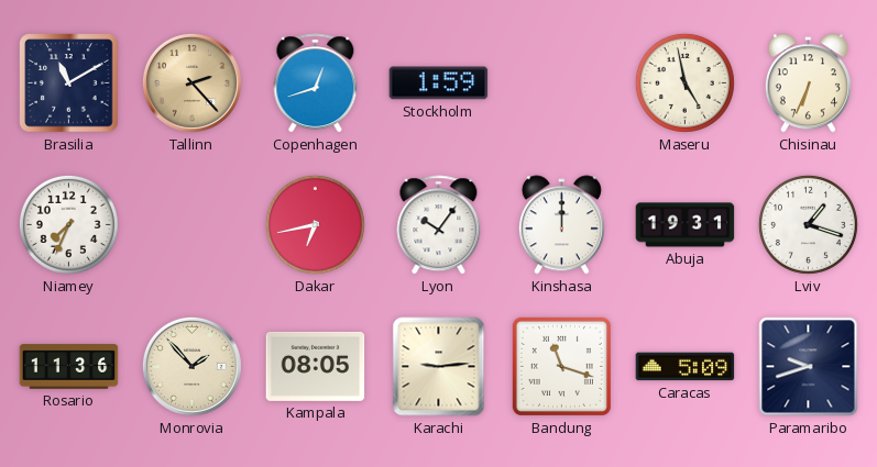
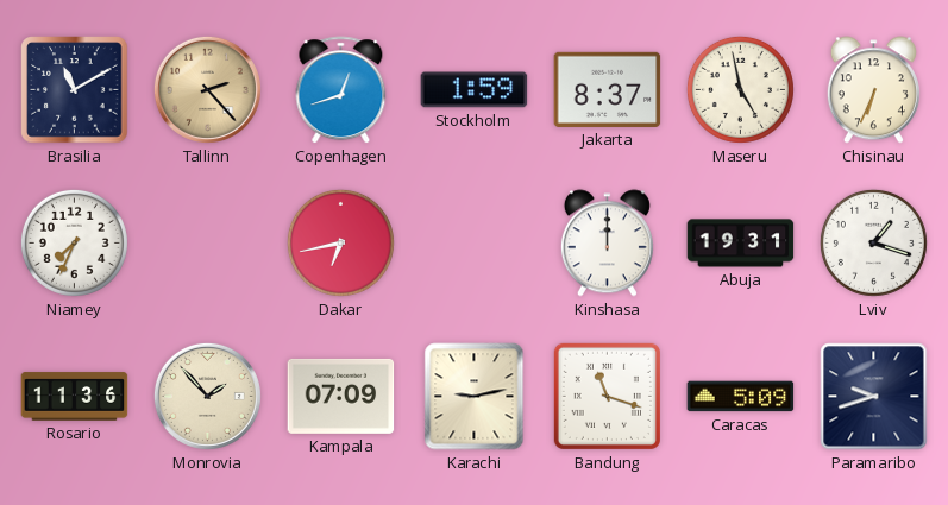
Jakarta: none -> 8:37
Lyon: 10:06 -> none
Kampala: 08:05 -> 07:09
Karachi: 9:14 -> 9:13
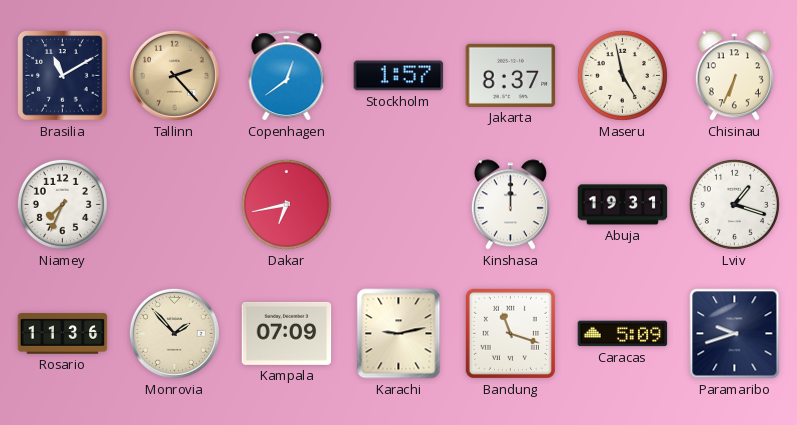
Copenhagen: 12:42 -> 12:39
Stockholm: 1:59 -> 1:57
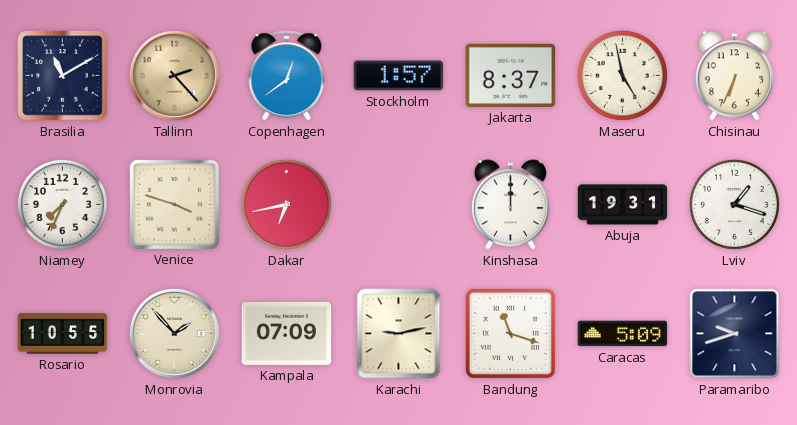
Venice: none -> 3:48
Rosario: 11:36 -> 10:55
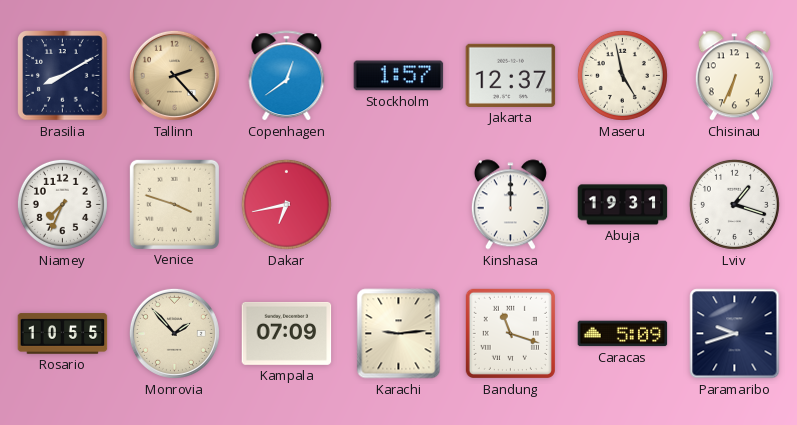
Brasilia: 11:10 -> 8:10
Jakarta: 8:37 -> 12:37
Karachi: 9:13 -> 9:14
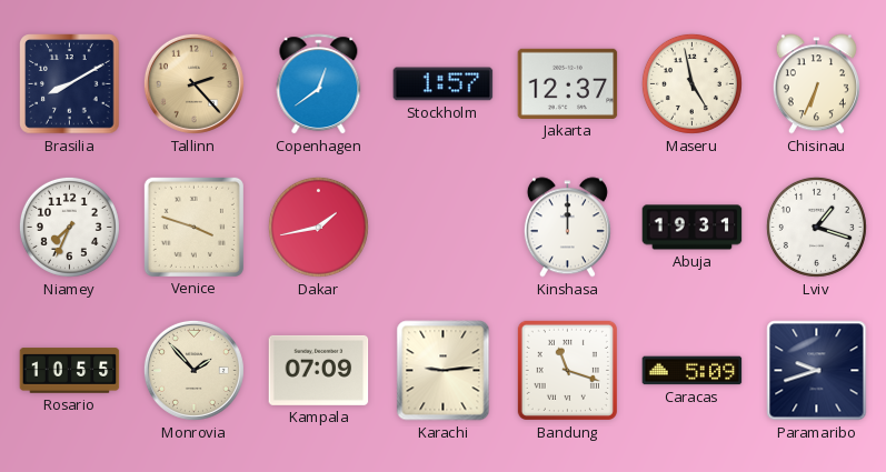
Dakar: 6:43 -> 1:43
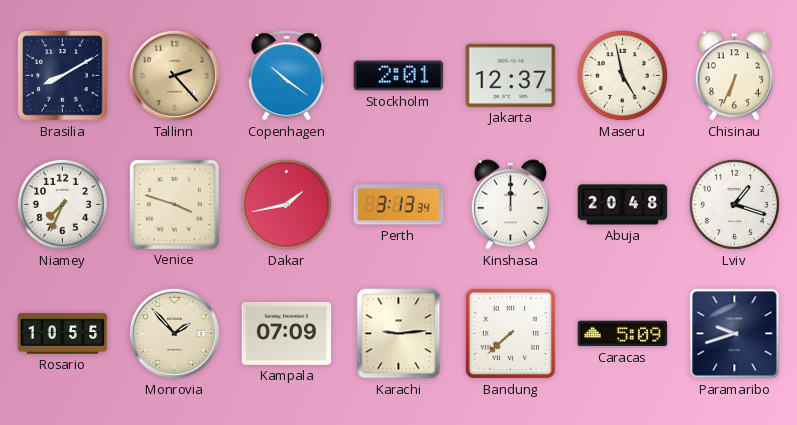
Copenhagen: 12:39 -> 10:21
Stockholm: 1:57 -> 2:01
Perth: none -> 3:13
Abuja: 19:31 -> 20:48
Bandung: 11:18 -> 7:38
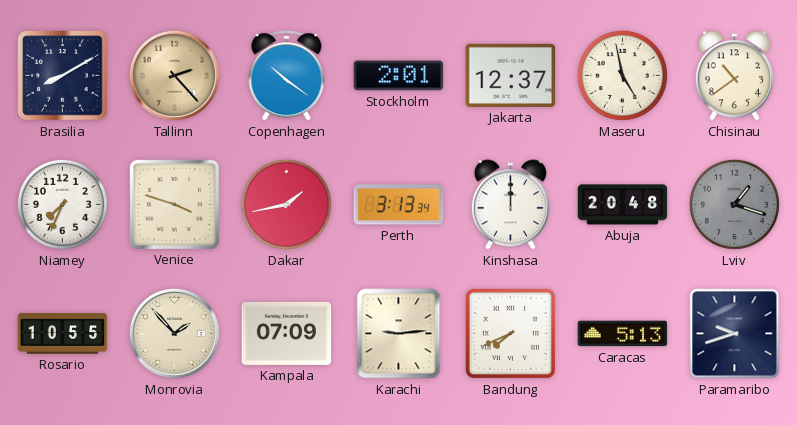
Chisinau: 6:34 -> 10:39
Lviv dial: white -> grey
Bandung: 7:38 -> 7:41
Caracas: 5:09 -> 5:13
